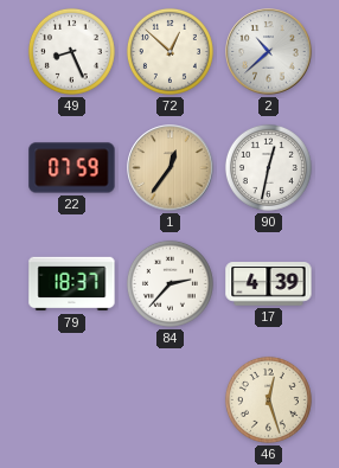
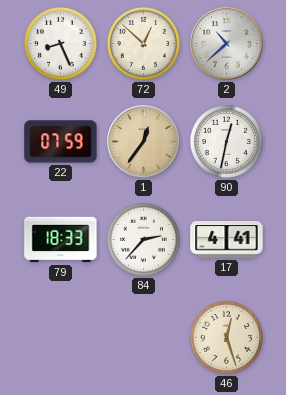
79: 18:37 -> 18:33
17: 4:39 -> 4:41
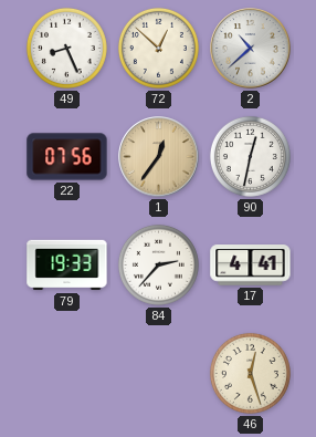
22: 07:59 -> 07:56
79: 18:33 -> 19:33
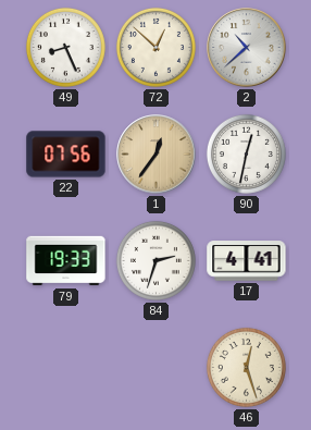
84: 2:37 -> 2:33
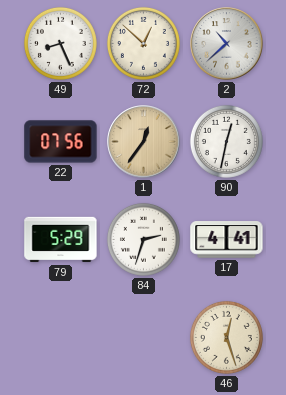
79: 19:33 -> 5:29
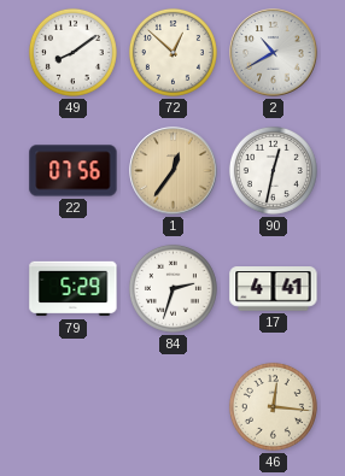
49: 8:26 -> 8:09
2: 10:38 -> 10:40
46: 12:27 -> 12:16
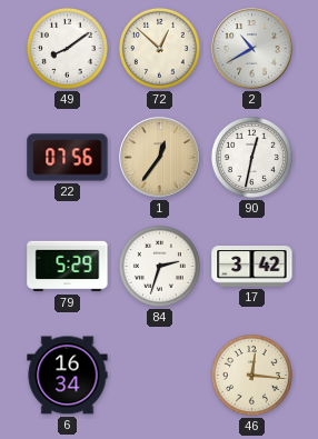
17: 4:41 -> 3:42
6: none -> 16:34
